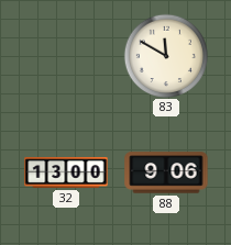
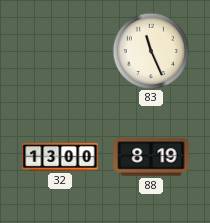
83: 11:50 -> 11:26
88: 9:06 -> 8:19
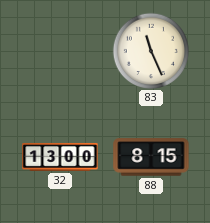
88: 8:19 -> 8:15
